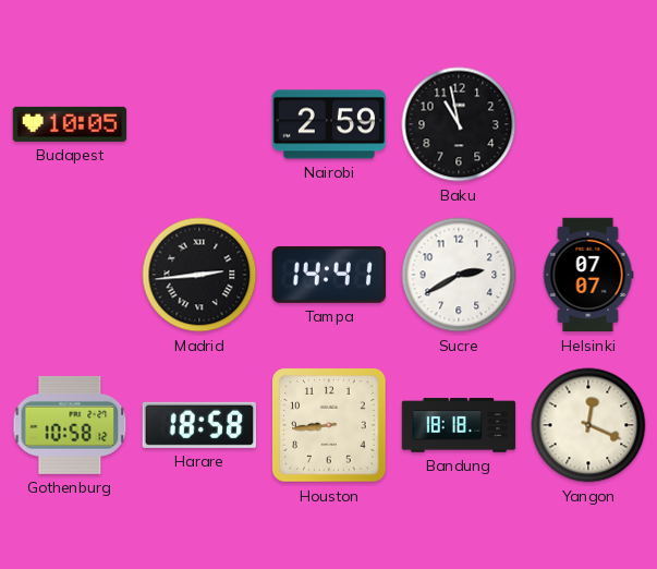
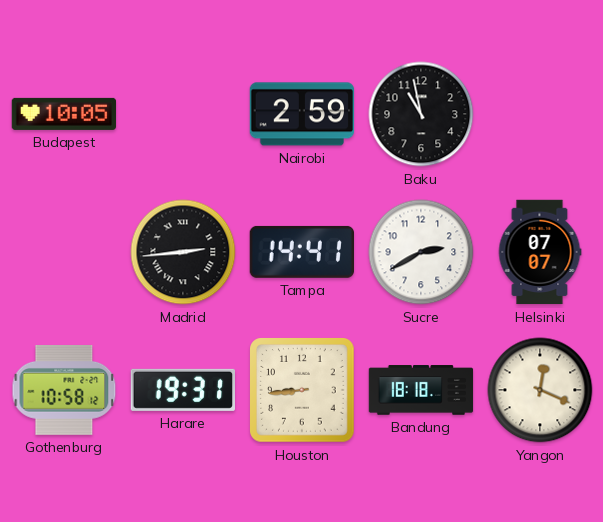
Harare: 18:58 -> 19:31
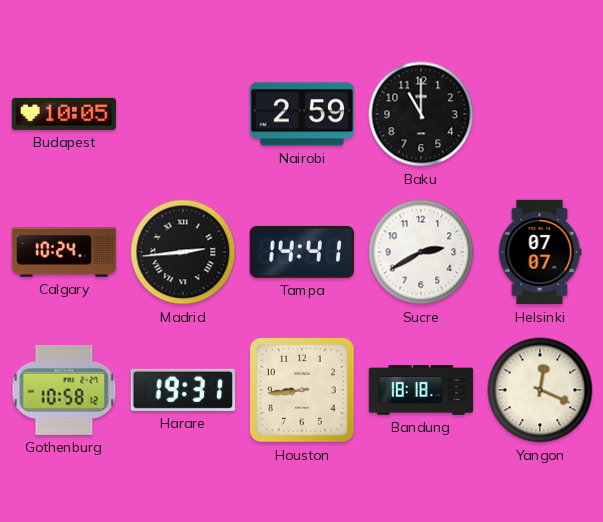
Baku: 10:58 -> 11:00
Calgary: none -> 10:24
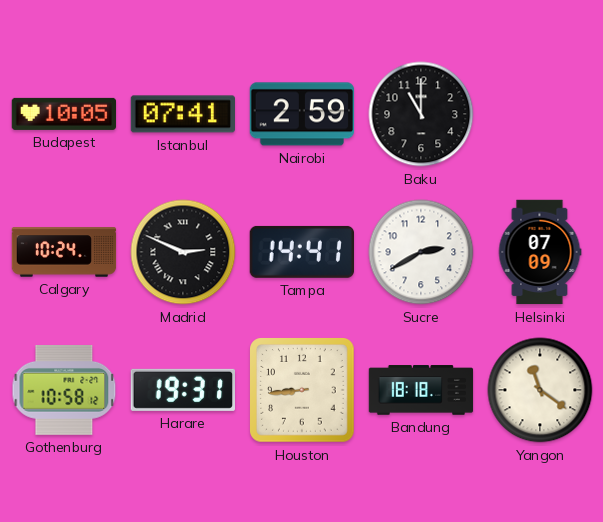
Istanbul: none -> 07:41
Madrid: 2:44 -> 2:49
Helsinki: 07:07 -> 07:09
Yangon: 12:19 -> 11:21
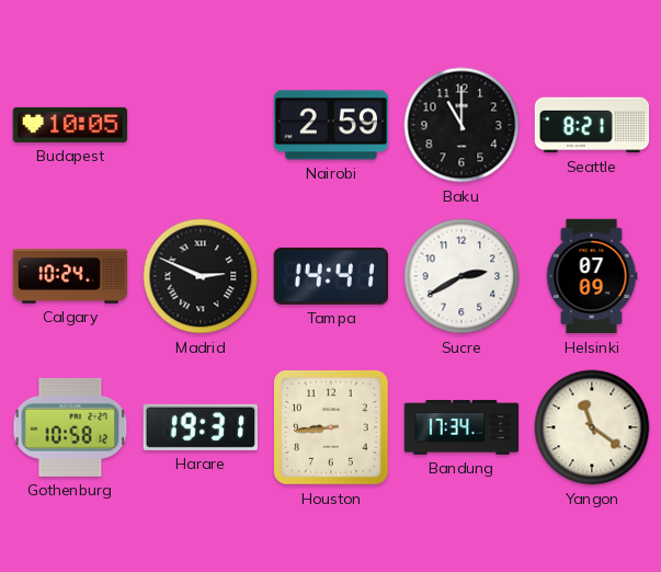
Istanbul: 07:41 -> none
Seattle: none -> 8:21
Bandung: 18:18 -> 17:34
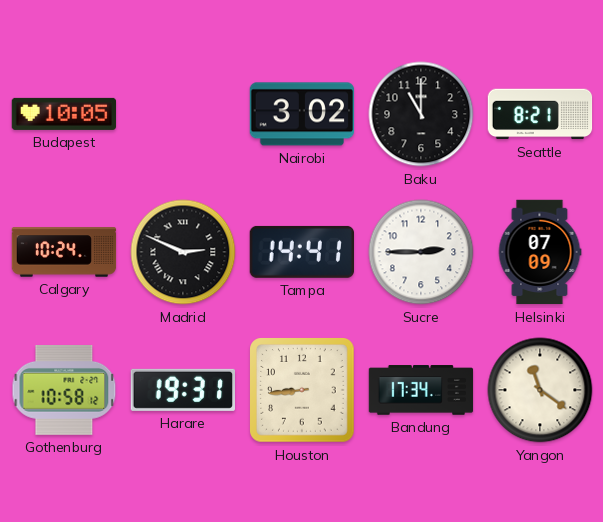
Nairobi: 2:59 -> 3:02
Sucre: 2:40 -> 2:45
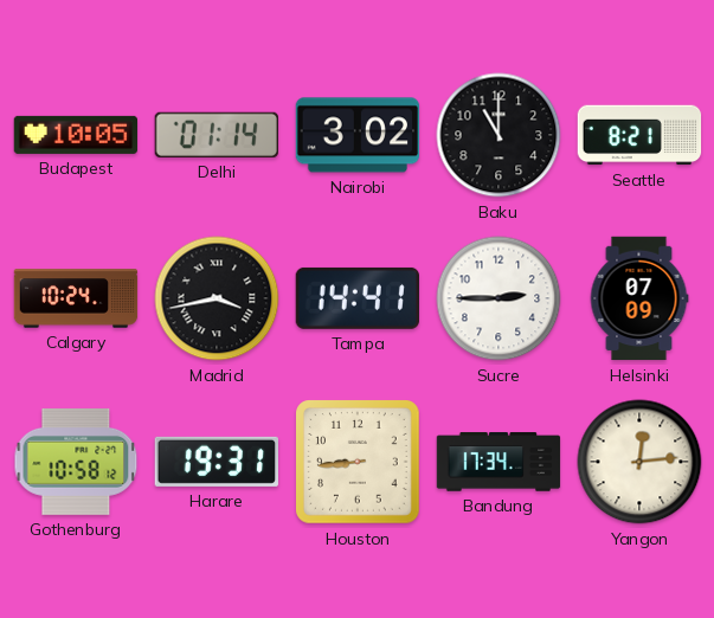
Delhi: none -> 01:14
Madrid: 2:49 -> 3:43
Yangon: 11:21 -> 12:14
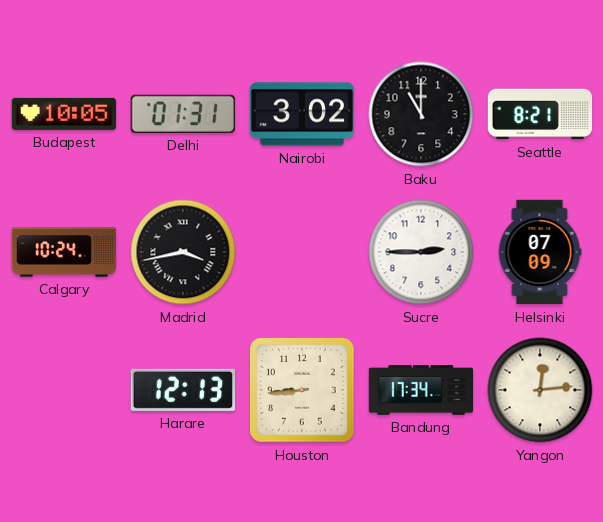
Delhi: 01:14 -> 01:31
Tampa: 14:41 -> none
Gothenburg: 10:58 -> none
Harare: 19:31 -> 12:13
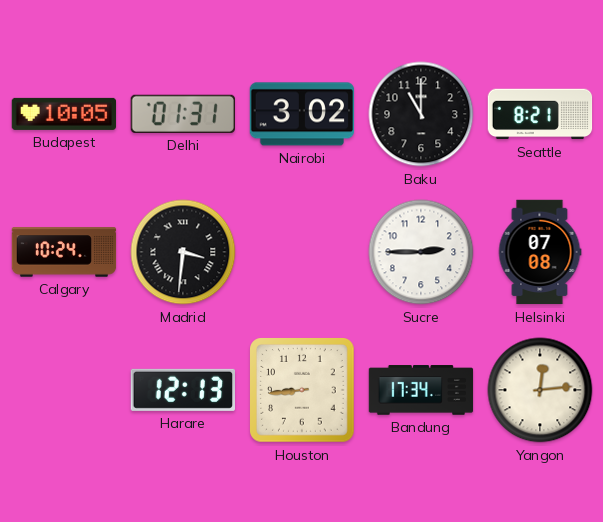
Madrid: 3:43 -> 3:31
Helsinki: 07:09 -> 07:08
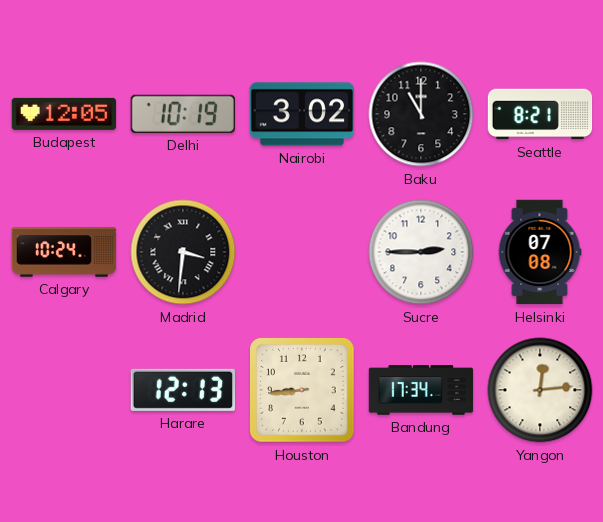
Budapest: 10:05 -> 12:05
Delhi: 01:31 -> 10:19
